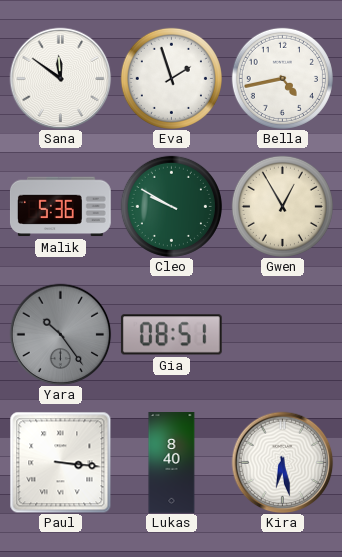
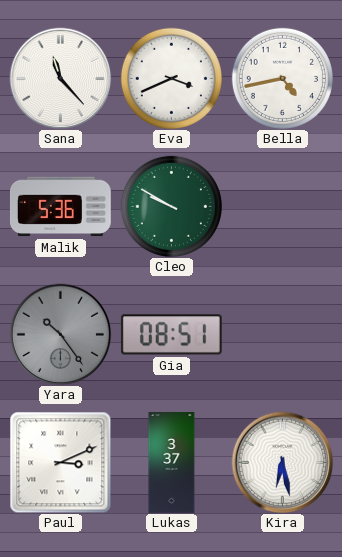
Sana: 11:51 -> 11:23
Eva: 1:57 -> 3:41
Gwen: 12:55 -> none
Paul: 3:16 -> 3:11
Lukas: 8:40 -> 3:37
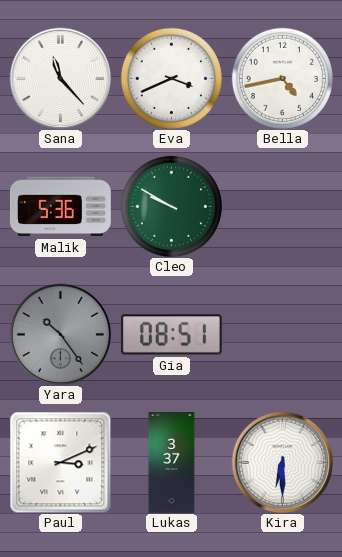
Kira: 6:28 -> 6:30
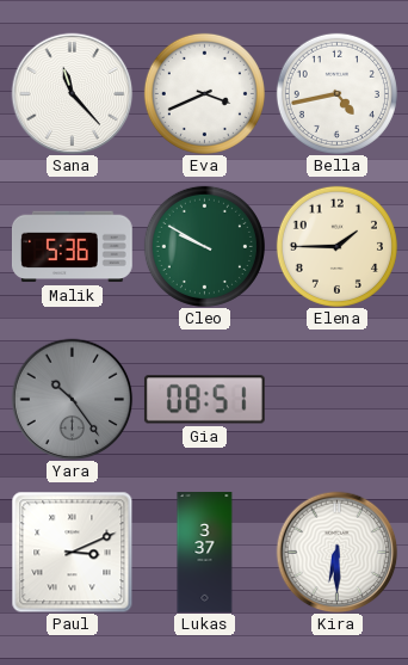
Elena: none -> 1:45
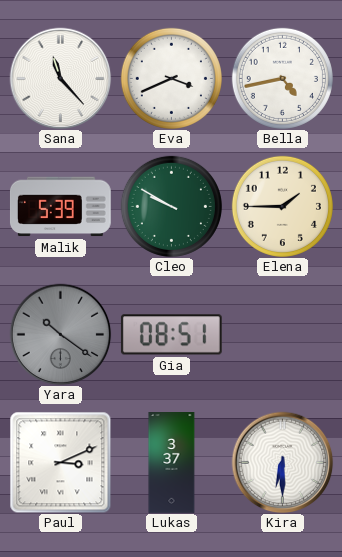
Malik: 5:36 -> 5:39
Yara: 10:24 -> 10:21
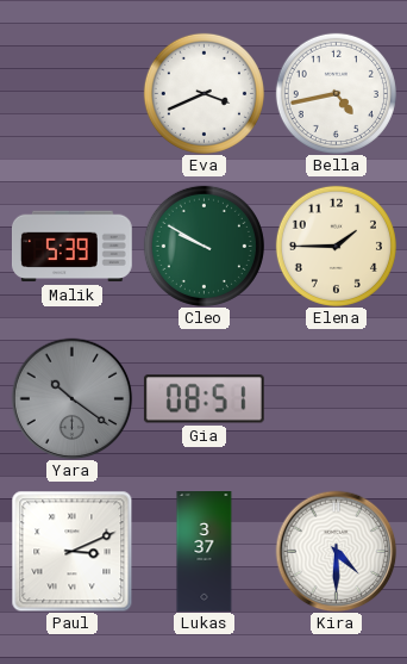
Sana: 11:23 -> none
Kira: 6:30 -> 4:30
